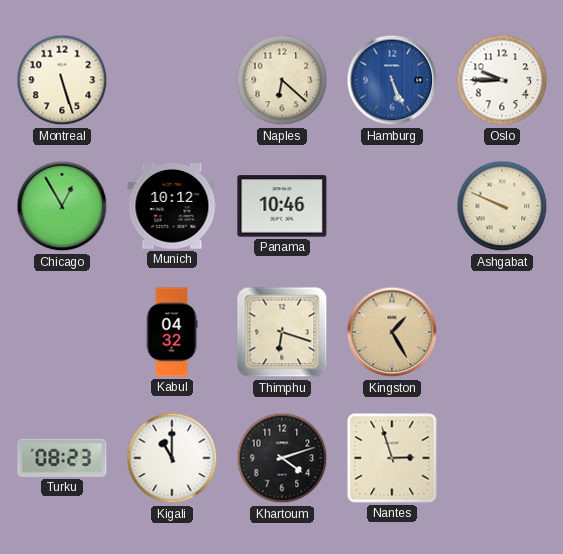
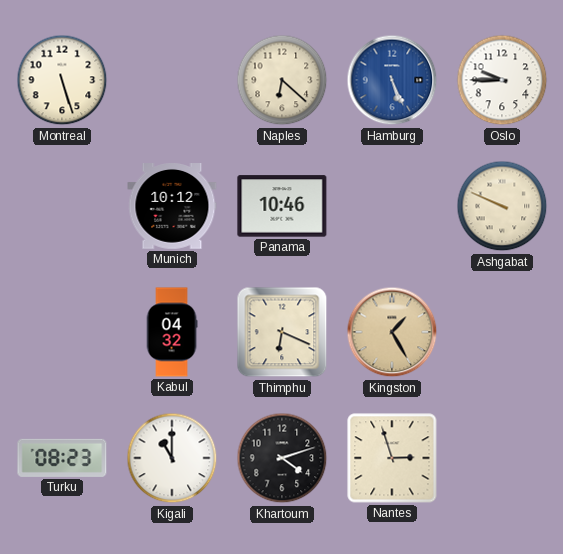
Chicago: 12:55 -> none
Thimphu: 6:18 -> 6:19
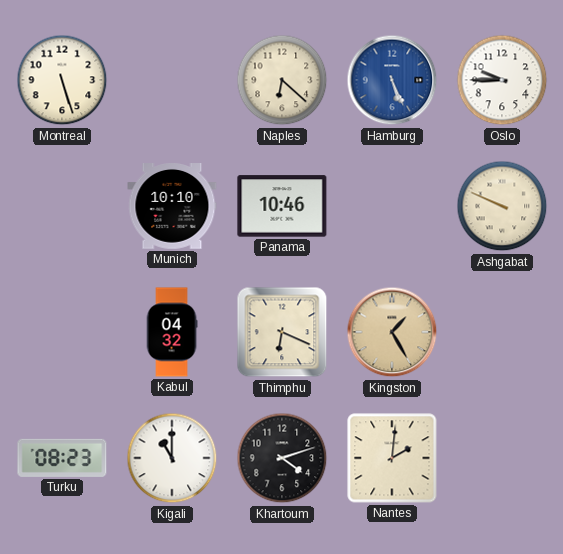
Munich: 10:12 -> 10:10
Nantes: 2:57 -> 2:01
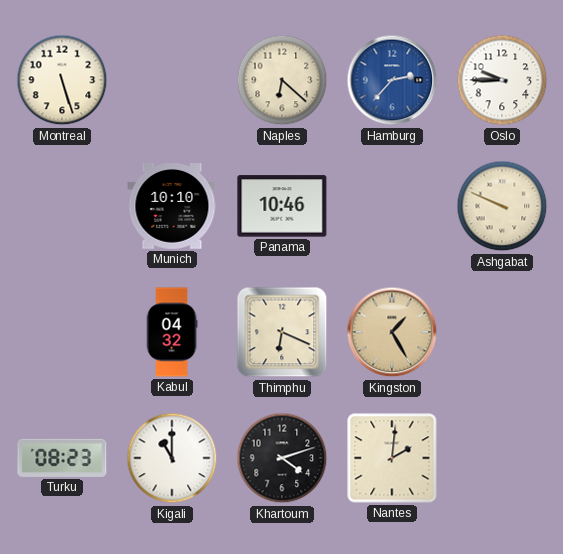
Hamburg: 5:26 -> 2:37
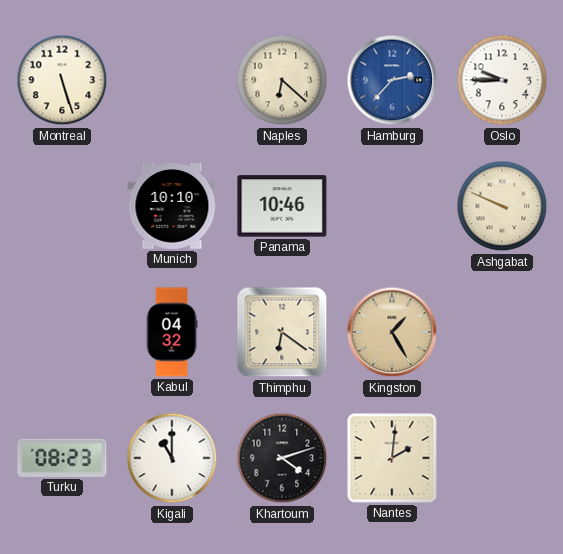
Thimphu: 6:19 -> 6:21
